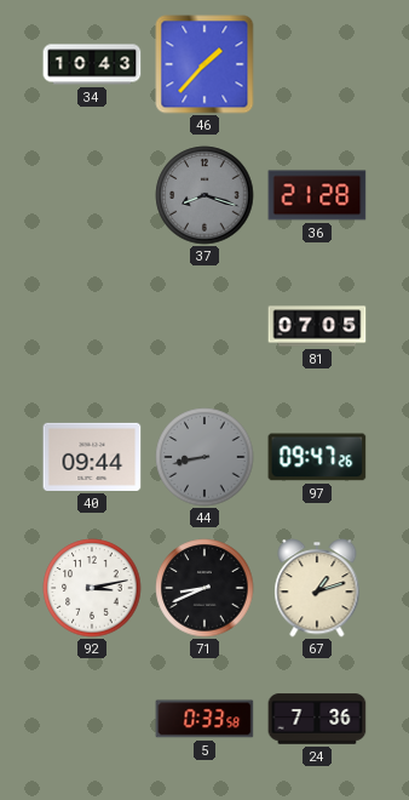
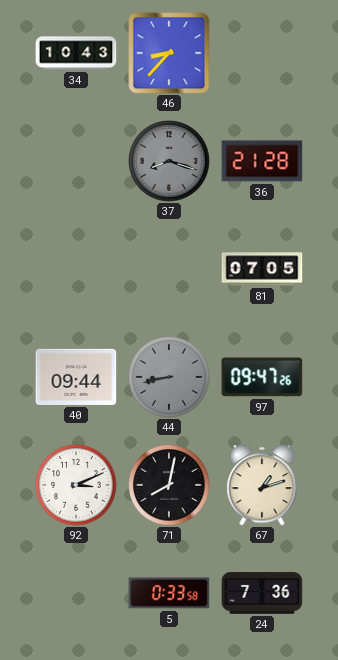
46: 1:37 -> 8:37
92: 3:13 -> 3:11
71: 8:41 -> 8:02
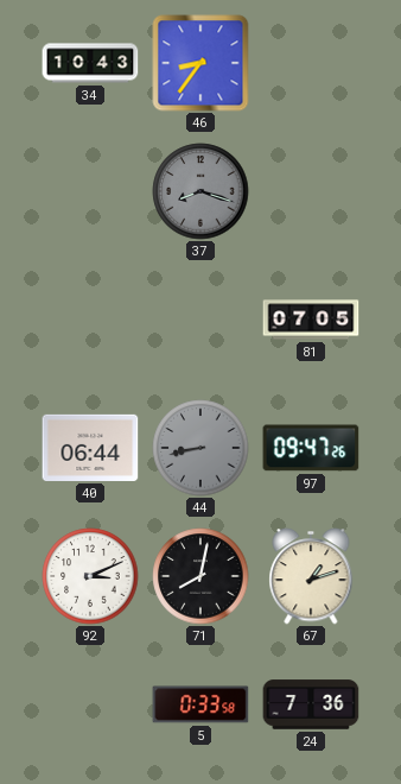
46: 8:37 -> 8:36
36: 21:28 -> none
40: 09:44 -> 06:44
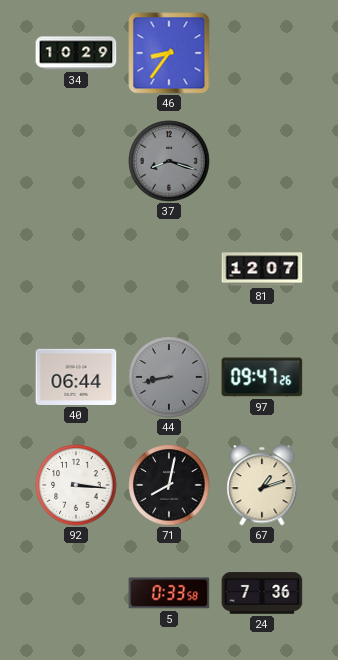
34: 10:43 -> 10:29
81: 07:05 -> 12:07
92: 3:11 -> 3:16
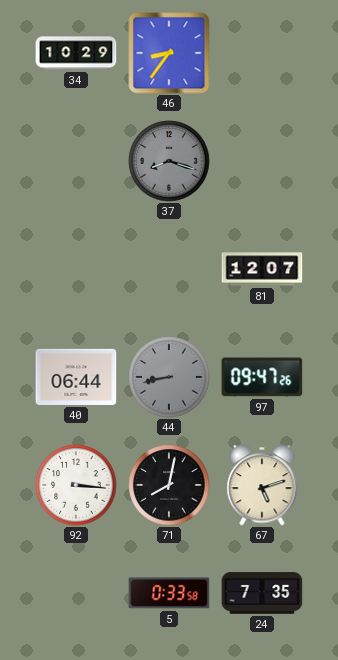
67: 1:12 -> 5:12
24: 7:36 -> 7:35
